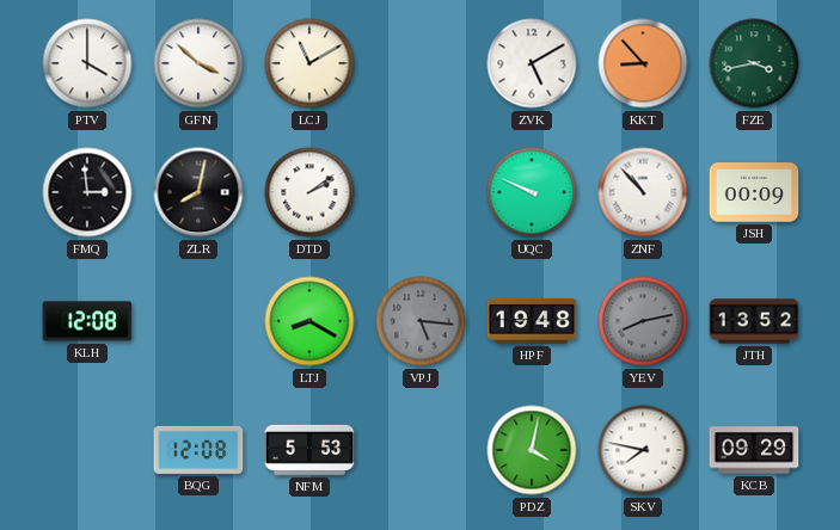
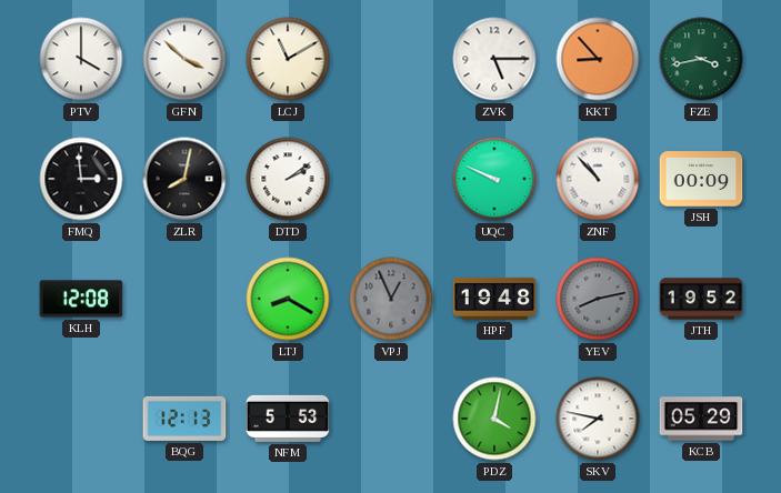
ZVK: 5:10 -> 5:15
VPJ: 5:16 -> 12:56
JTH: 13:52 -> 19:52
BQG: 12:08 -> 12:13
KCB: 09:29 -> 05:29
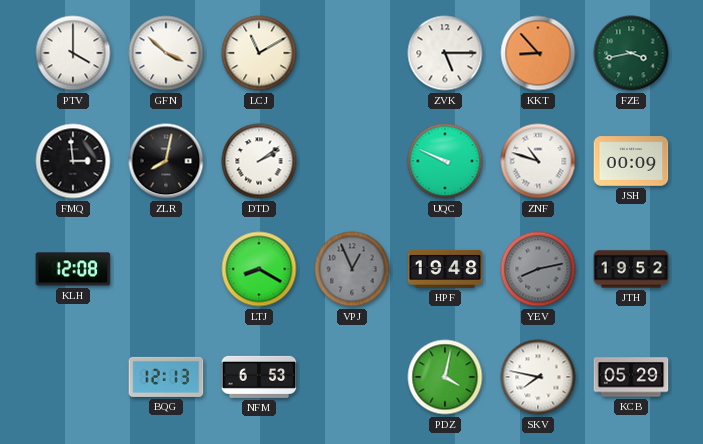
ZNF: 10:53 -> 10:48
NFM: 5:53 -> 6:53
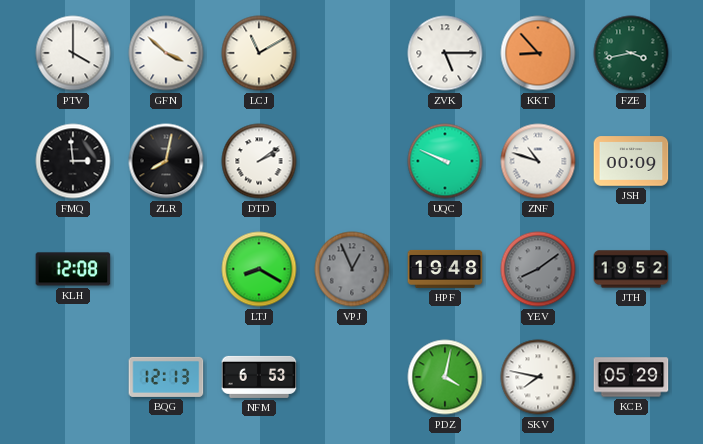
YEV: 8:13 -> 8:09
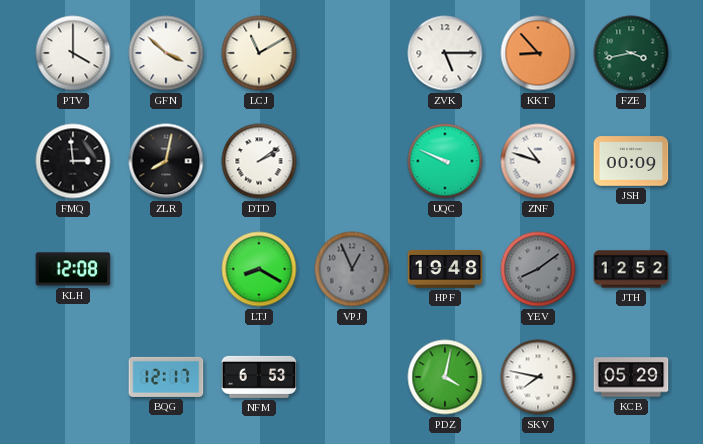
JTH: 19:52 -> 12:52
BQG: 12:13 -> 12:17
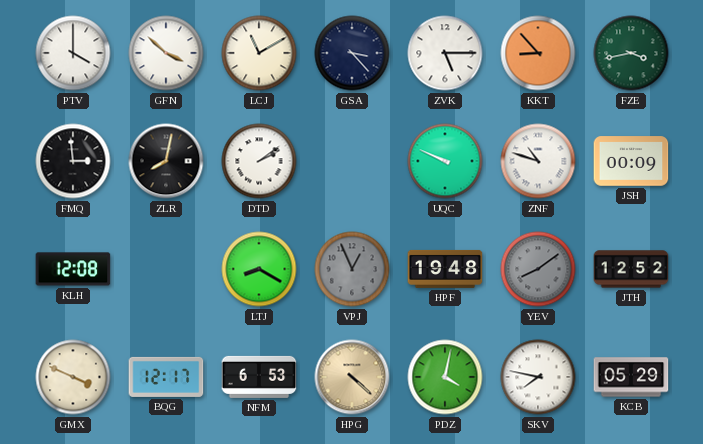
GSA: none -> 3:23
GMX: none -> 3:49
HPG: none -> 4:22
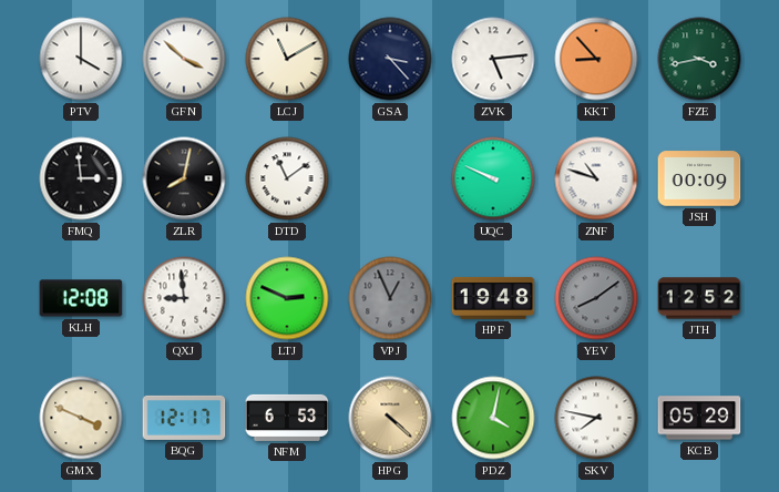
ZVK: 5:15 -> 5:14
DTD: 2:09 -> 11:09
QXJ: none -> 8:59
LTJ: 8:20 -> 2:49
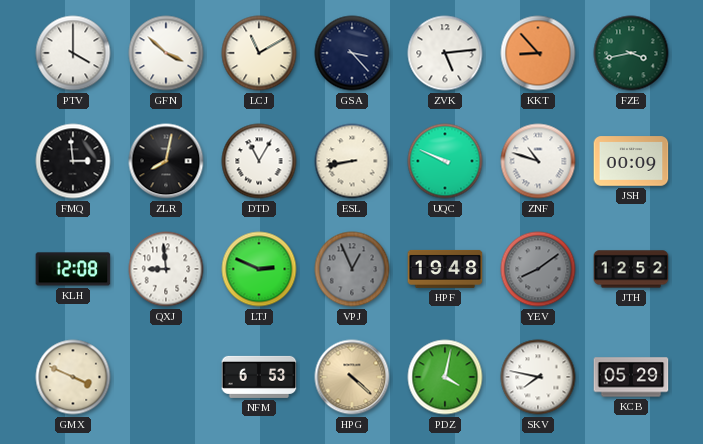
DTD: 11:09 -> 11:05
ESL: none -> 8:43
BQG: 12:17 -> none
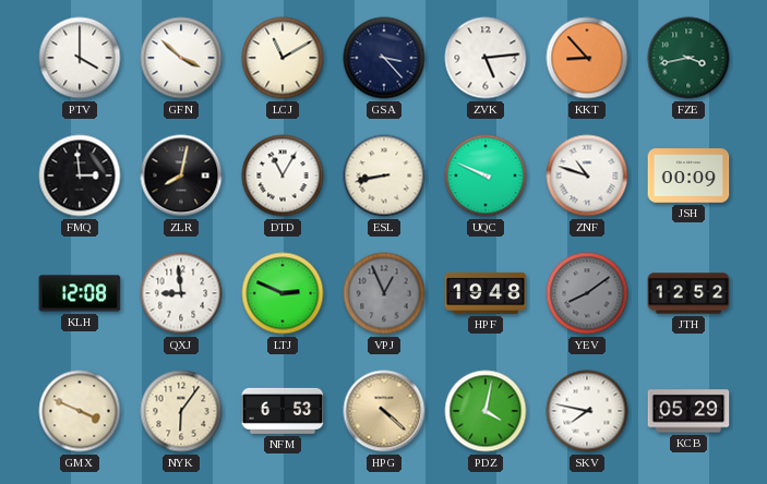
NYK: none -> 6:06
